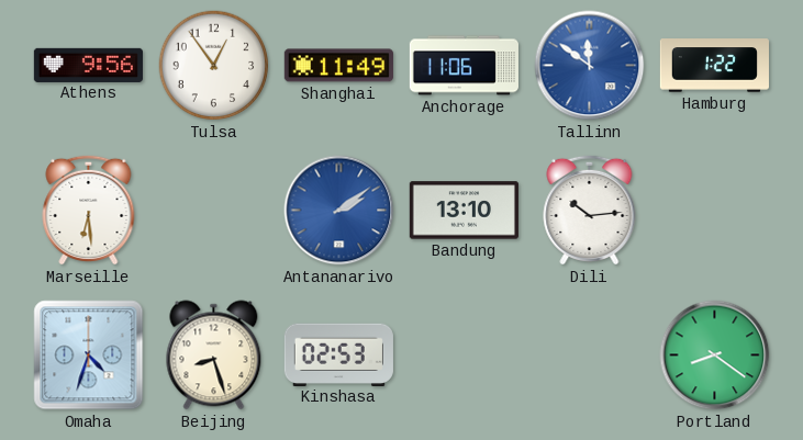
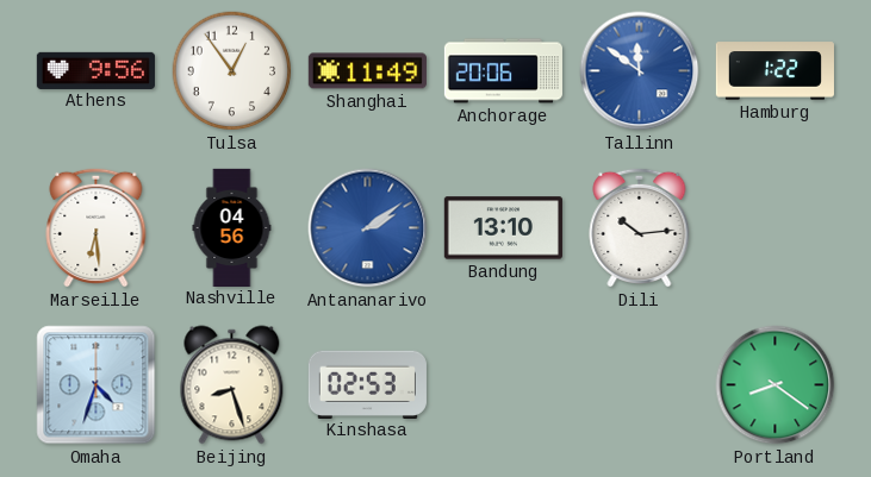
Anchorage: 11:06 -> 20:06
Nashville: none -> 04:56
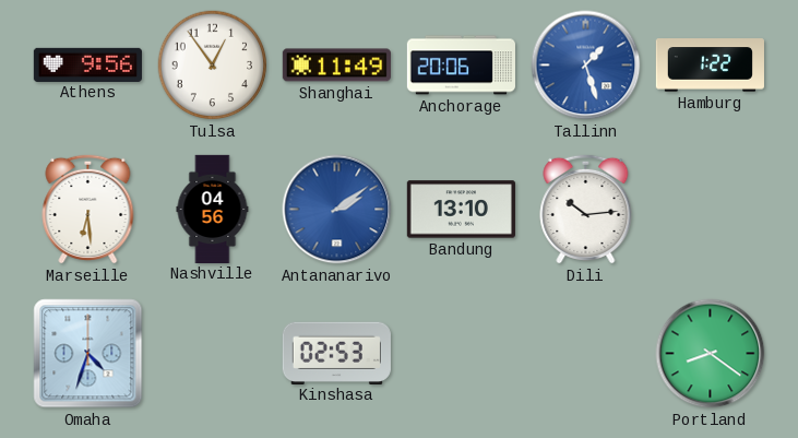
Tallinn: 11:51 -> 1:27
Beijing: 8:27 -> none
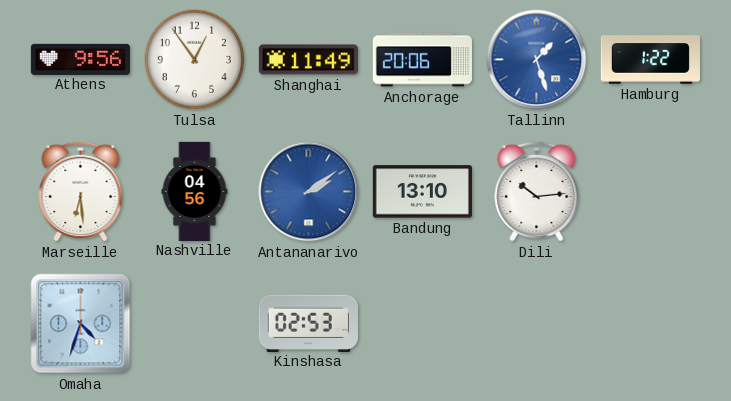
Portland: 8:21 -> none
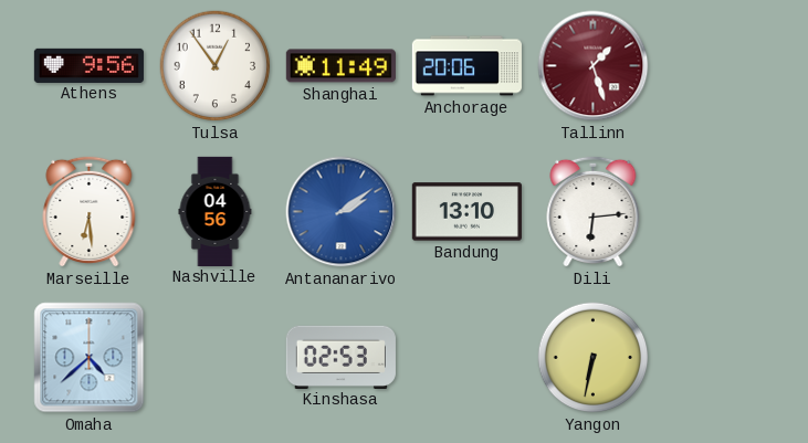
Tallinn dial: blue -> burgundy
Hamburg: 1:22 -> none
Dili: 10:14 -> 6:14
Omaha: 4:33 -> 4:38
Yangon: none -> 6:32
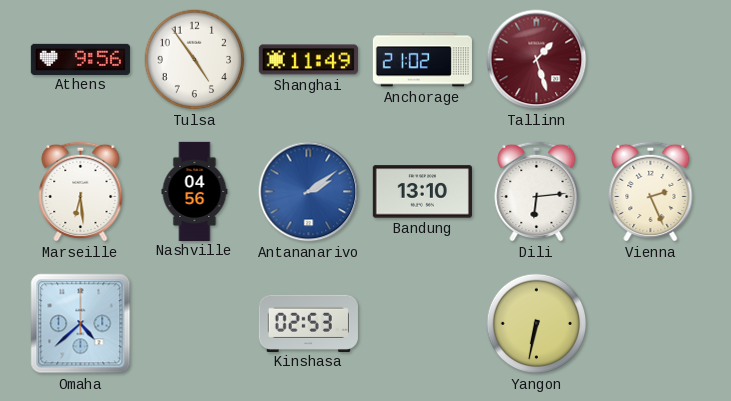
Tulsa: 12:54 -> 4:54
Anchorage: 20:06 -> 21:02
Vienna: none -> 2:26
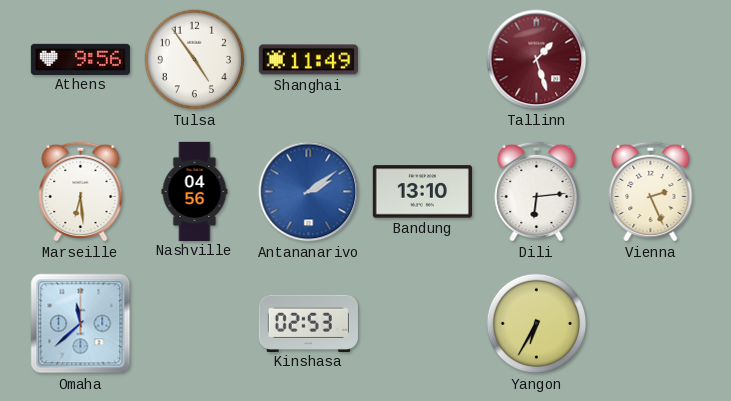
Anchorage: 21:02 -> none
Omaha: 4:38 -> 11:38
Yangon: 6:32 -> 6:35
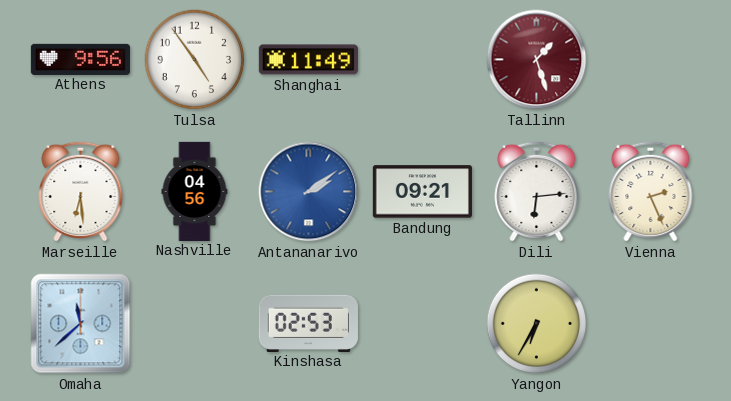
Bandung: 13:10 -> 09:21
